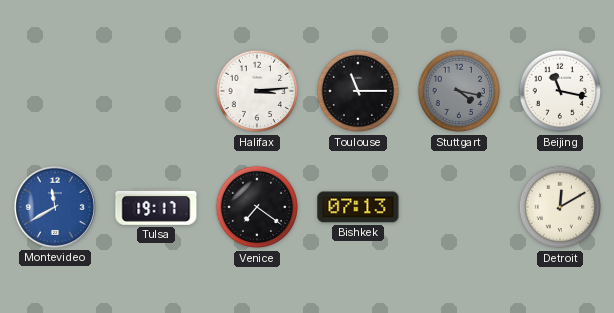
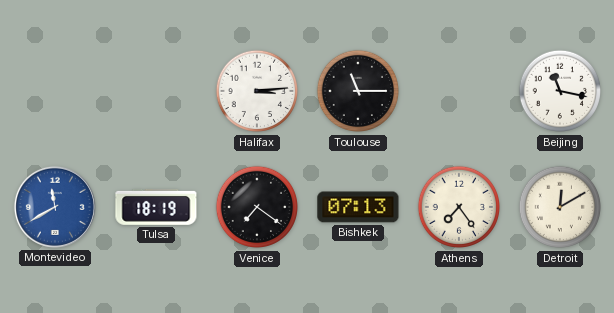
Stuttgart: 4:17 -> none
Tulsa: 19:17 -> 18:19
Athens: none -> 7:24
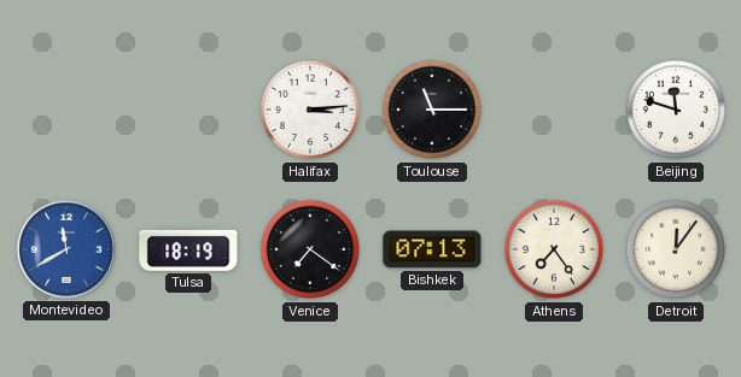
Beijing: 11:17 -> 11:48
Detroit: 12:10 -> 12:06
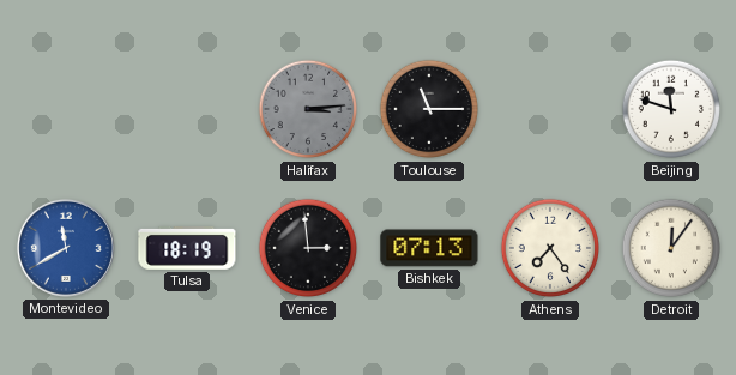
Halifax dial: white -> grey
Venice: 7:21 -> 2:59
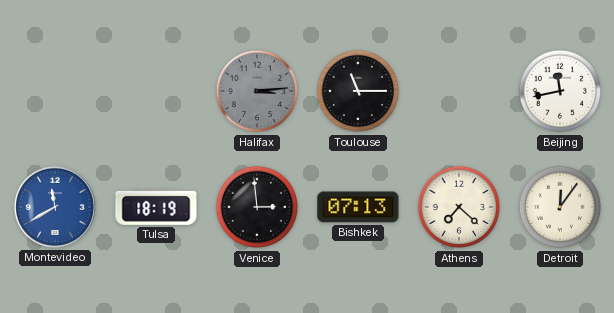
Beijing: 11:48 -> 11:43
Athens: 7:24 -> 7:22
